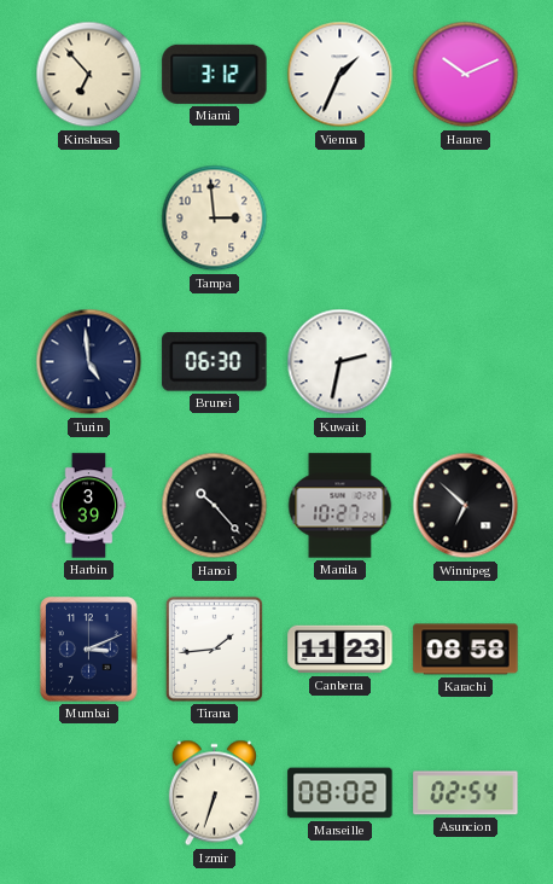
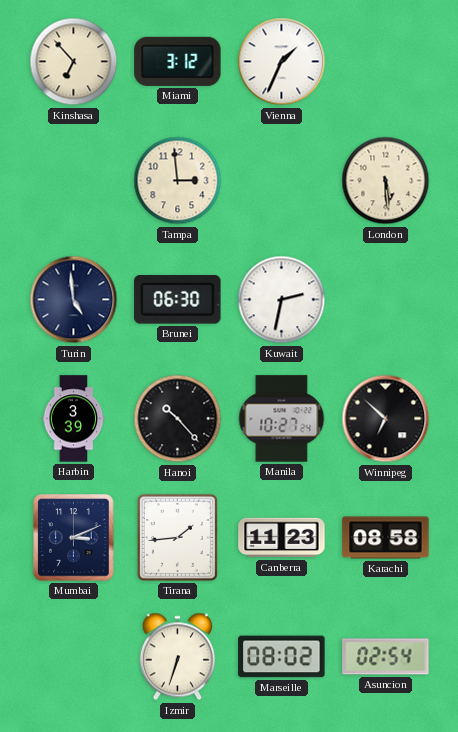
Harare: 10:11 -> none
London: none -> 5:29
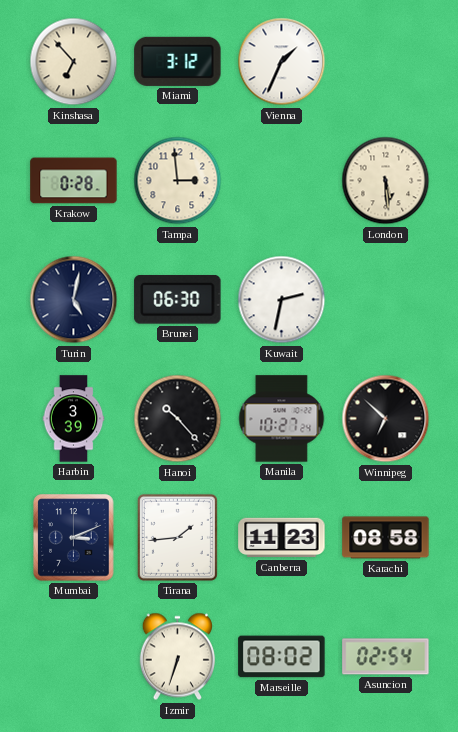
Krakow: none -> 0:28
Turin: 4:59 -> 5:02
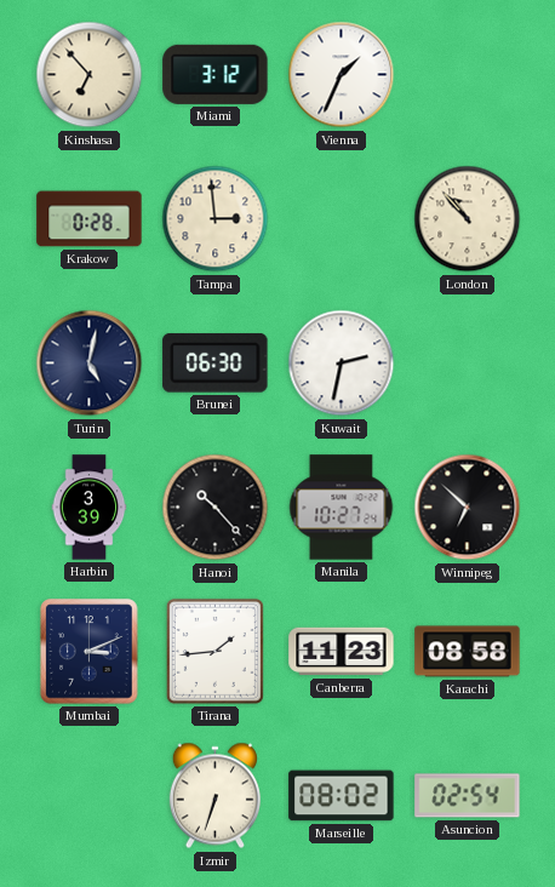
London: 5:29 -> 10:53
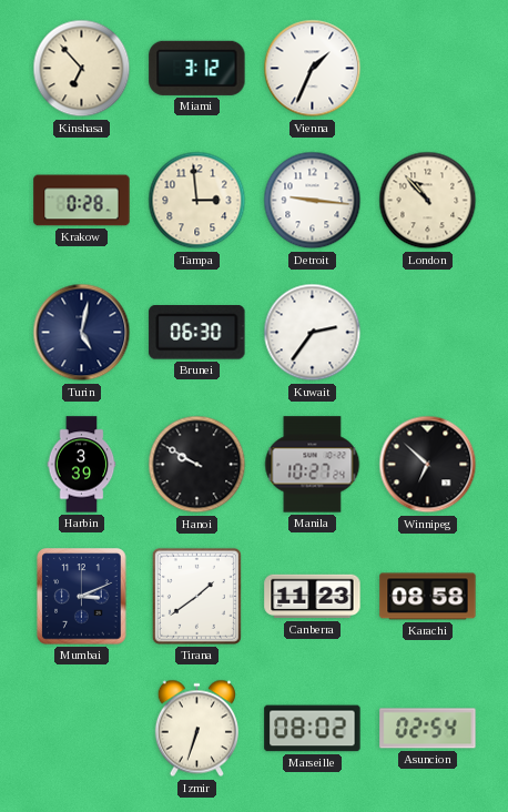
Detroit: none -> 9:16
Kuwait: 2:32 -> 2:36
Hanoi: 10:23 -> 9:50
Tirana: 1:44 -> 1:39
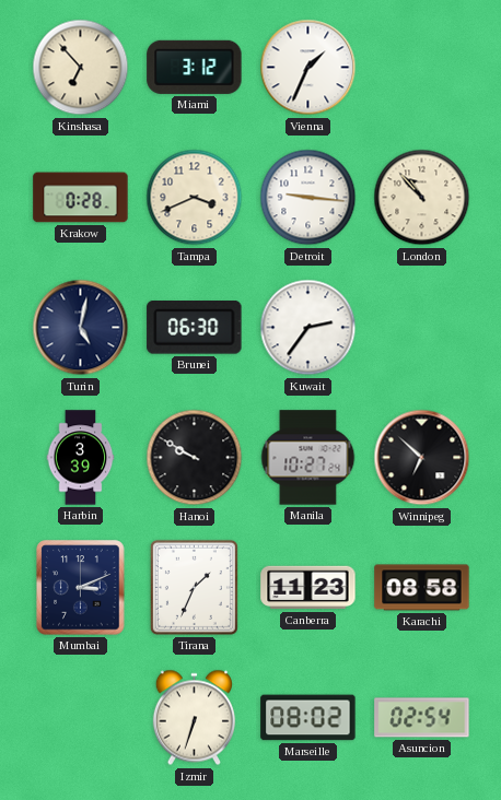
Tampa: 2:59 -> 3:41
Tirana: 1:39 -> 1:34
